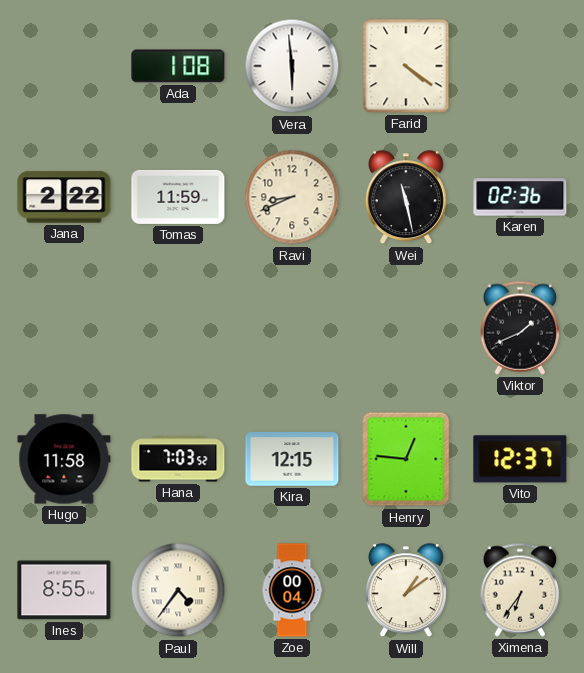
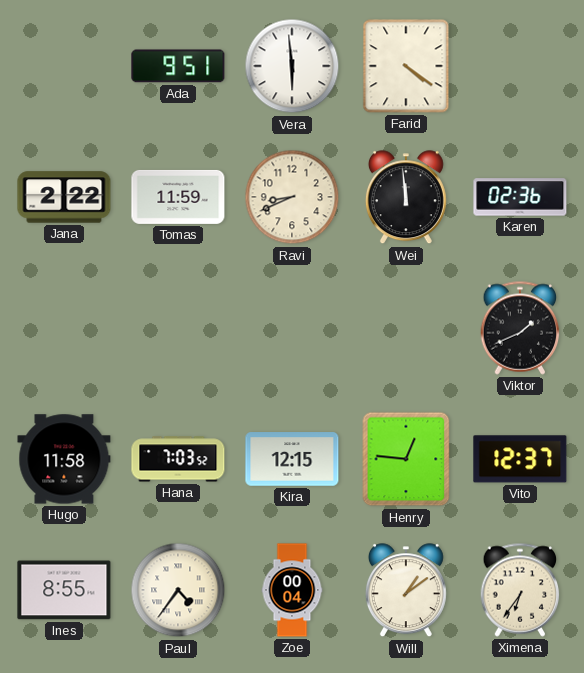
Ada: 1:08 -> 9:51
Wei: 11:28 -> 11:59
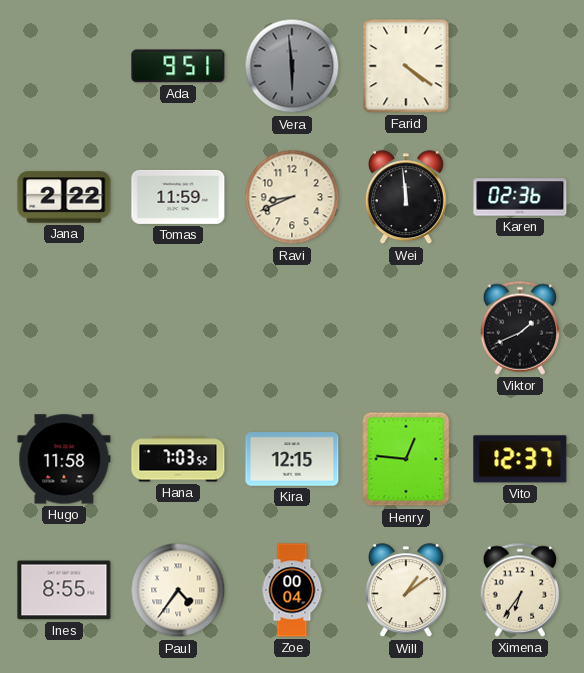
Vera dial: white -> grey
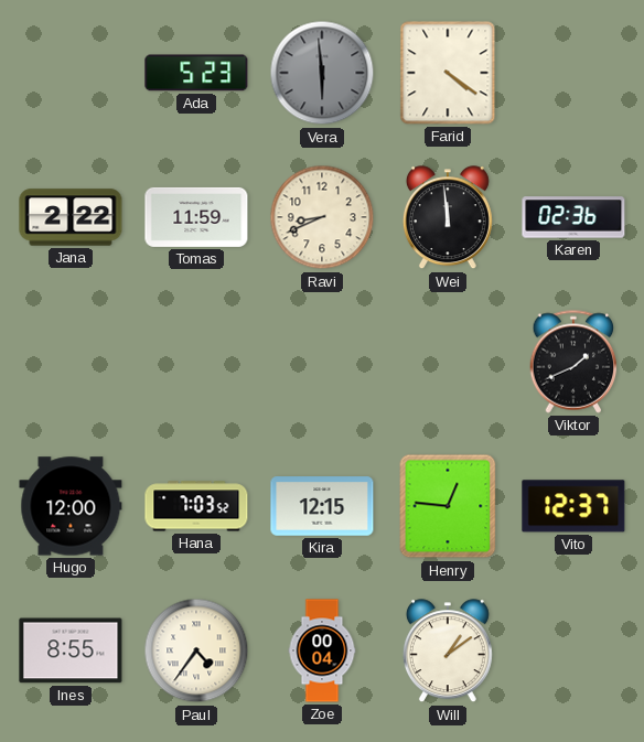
Ada: 9:51 -> 5:23
Hugo: 11:58 -> 12:00
Ximena: 6:36 -> none
